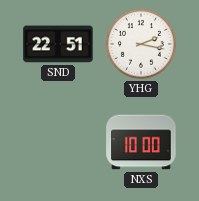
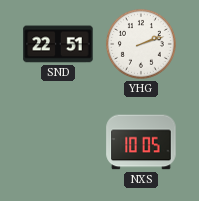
YHG: 2:17 -> 2:12
NXS: 10:00 -> 10:05
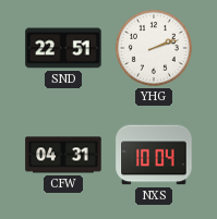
CFW: none -> 04:31
NXS: 10:05 -> 10:04
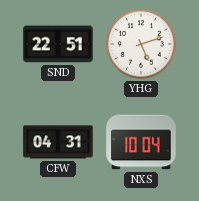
YHG: 2:12 -> 5:12
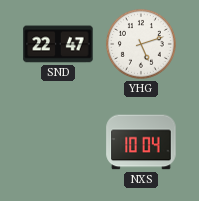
SND: 22:51 -> 22:47
CFW: 04:31 -> none
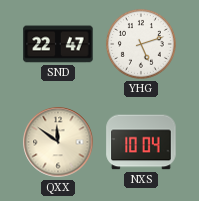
QXX: none -> 11:51
